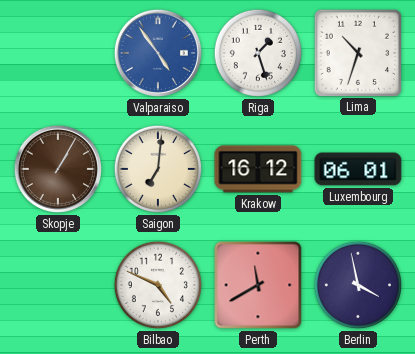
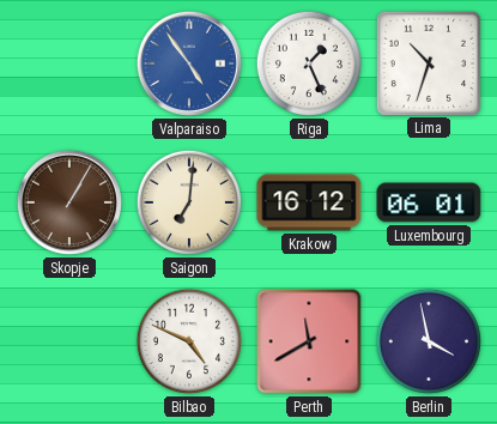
Riga: 1:27 -> 1:26
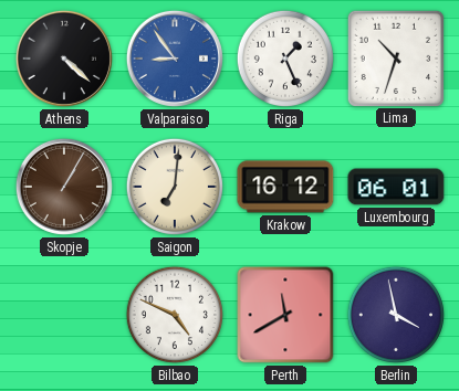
Athens: none -> 4:22
Valparaiso: 4:54 -> 8:54
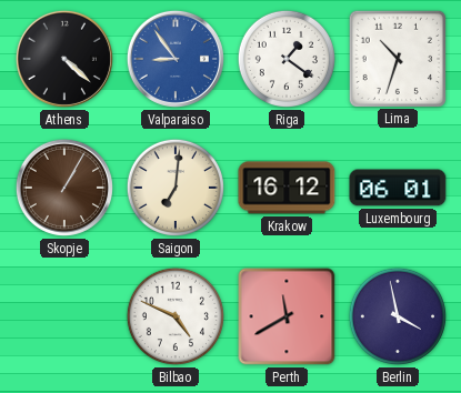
Riga: 1:26 -> 1:21
